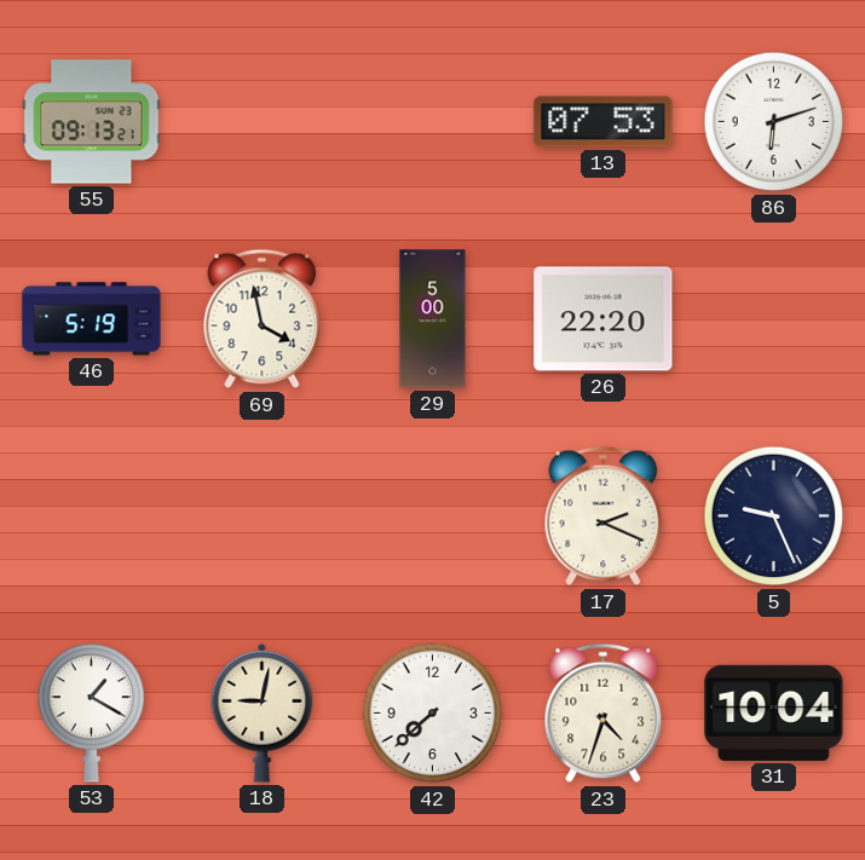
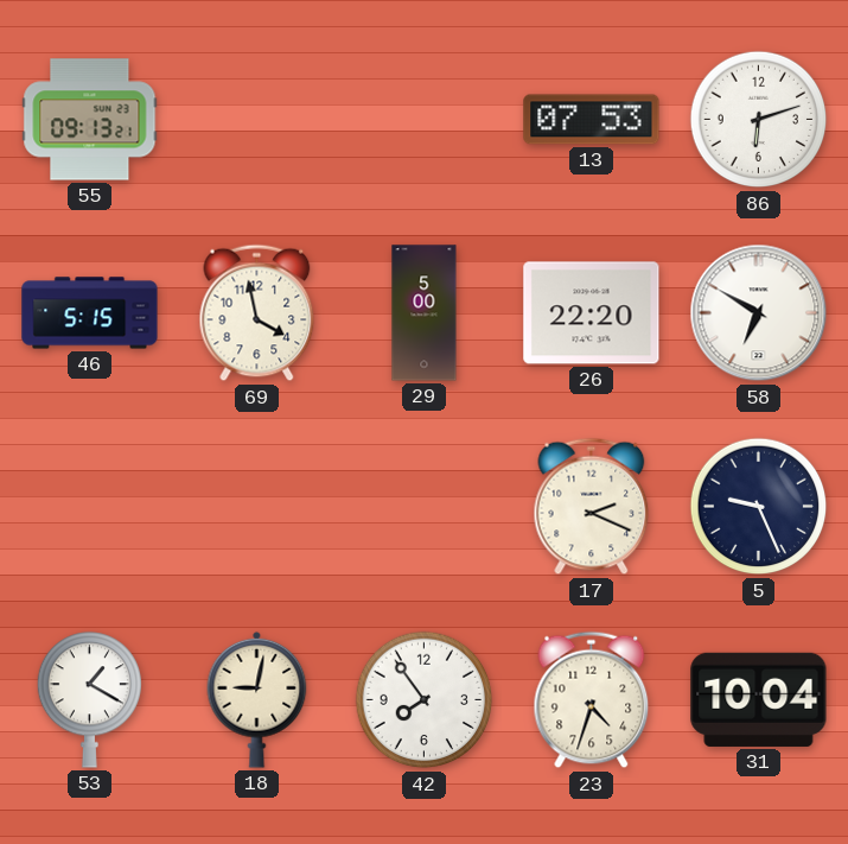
46: 5:19 -> 5:15
58: none -> 6:50
42: 7:38 -> 7:54
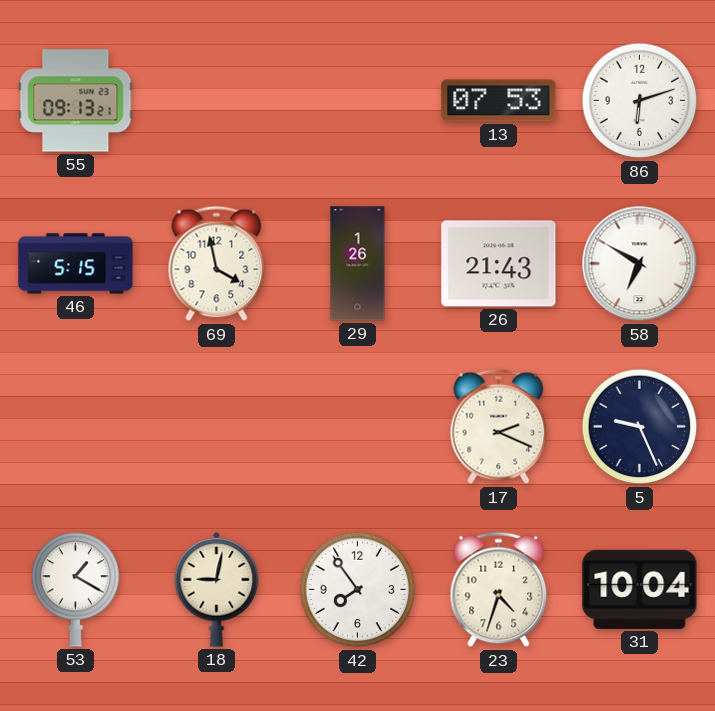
29: 5:00 -> 1:26
26: 22:20 -> 21:43
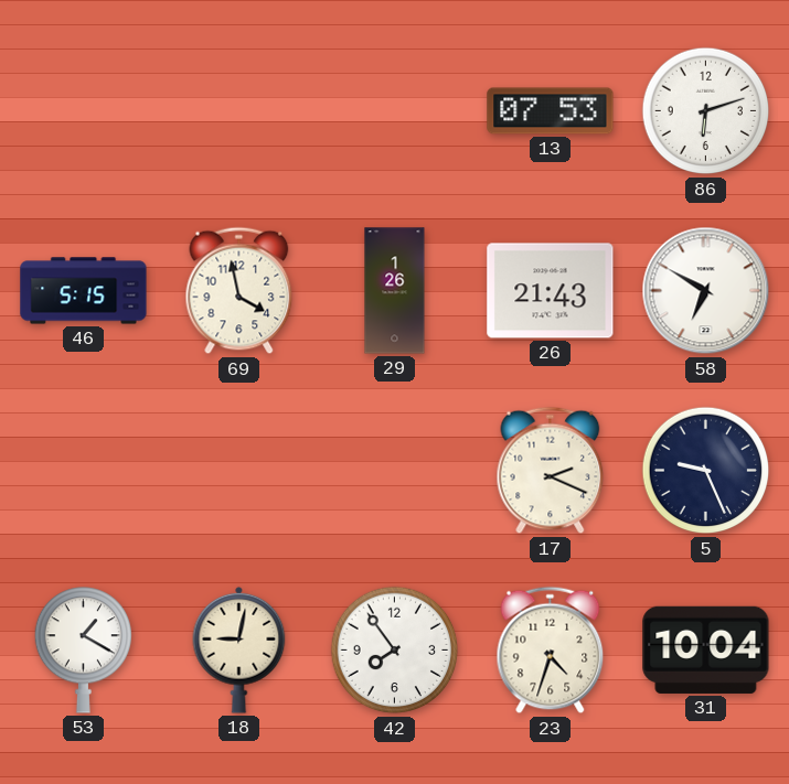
55: 09:13 -> none
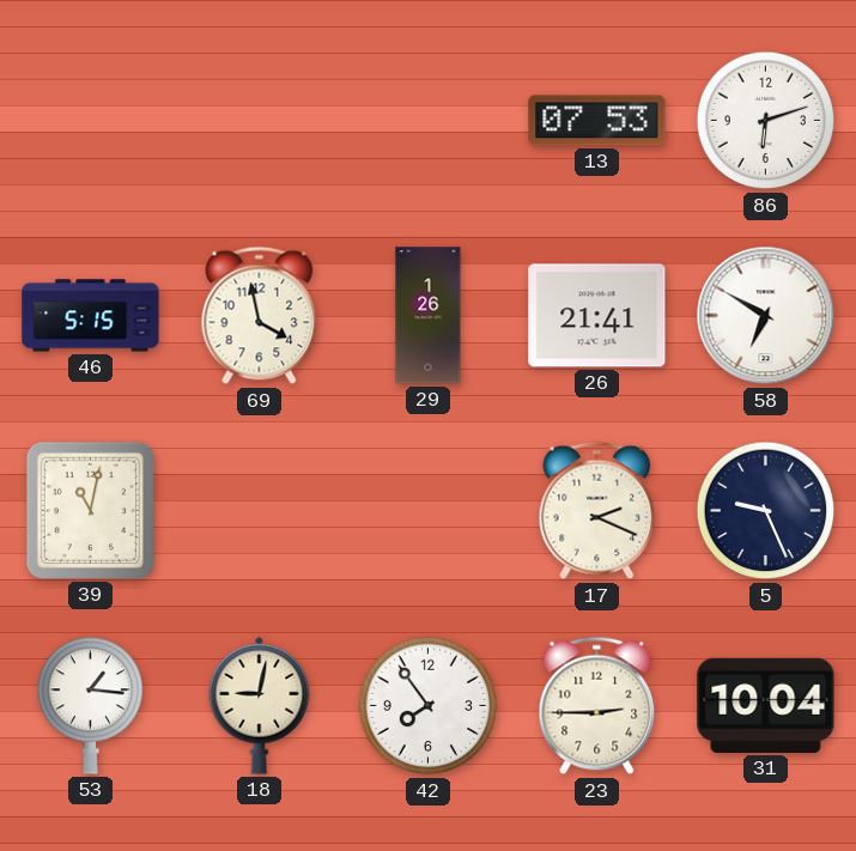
26: 21:43 -> 21:41
39: none -> 11:02
53: 1:20 -> 1:16
23: 4:33 -> 2:45
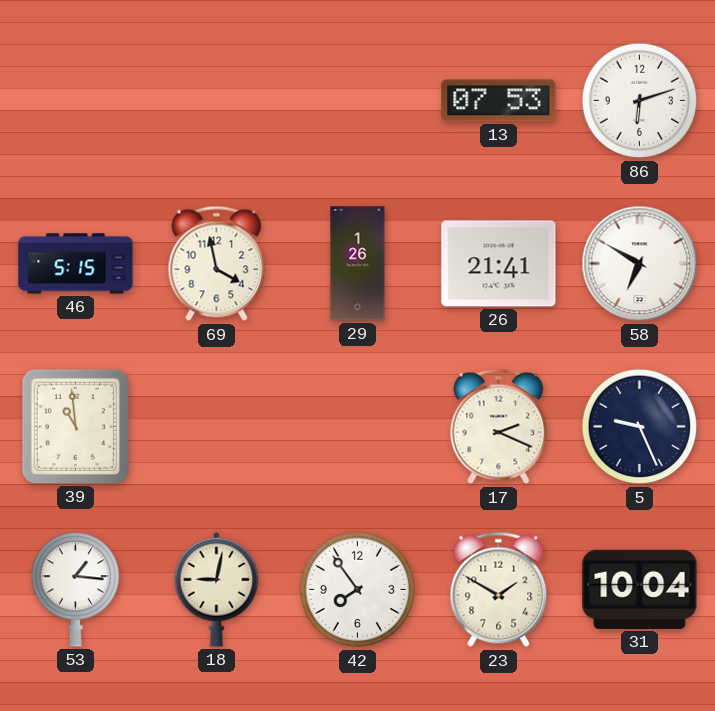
39: 11:02 -> 10:59
23: 2:45 -> 1:50
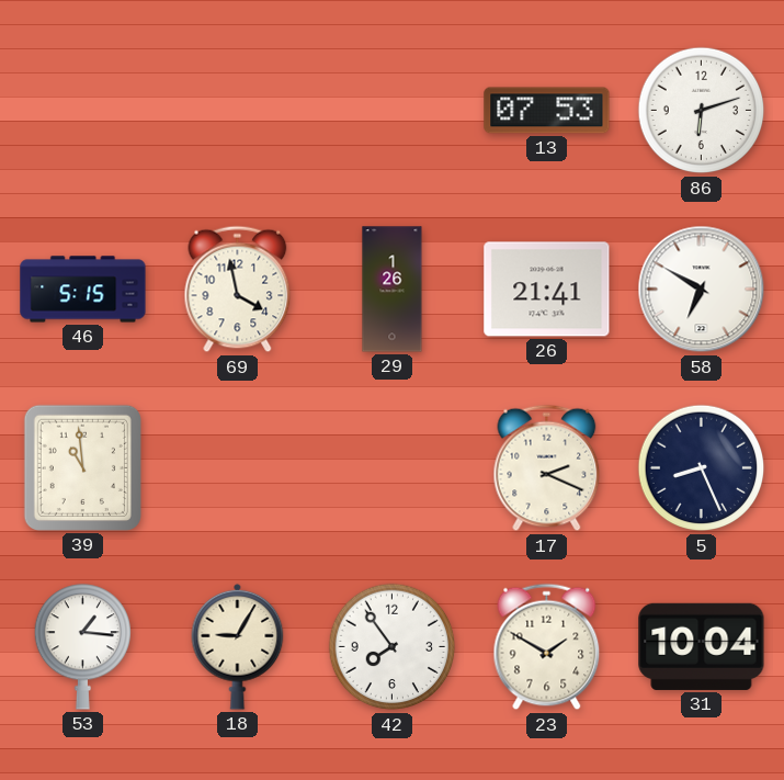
5: 9:26 -> 8:26
18: 9:02 -> 9:05
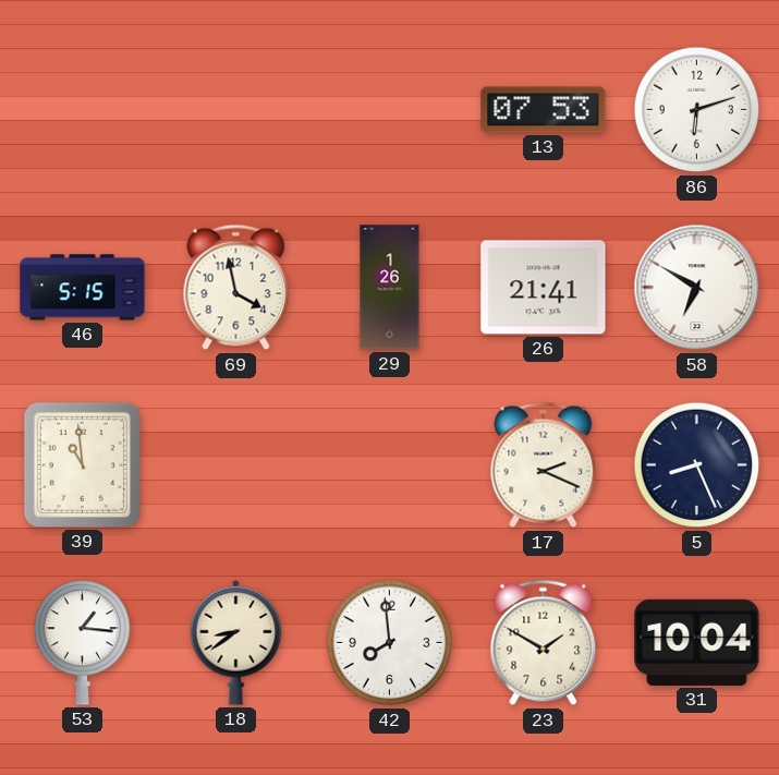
18: 9:05 -> 8:39
42: 7:54 -> 7:59
